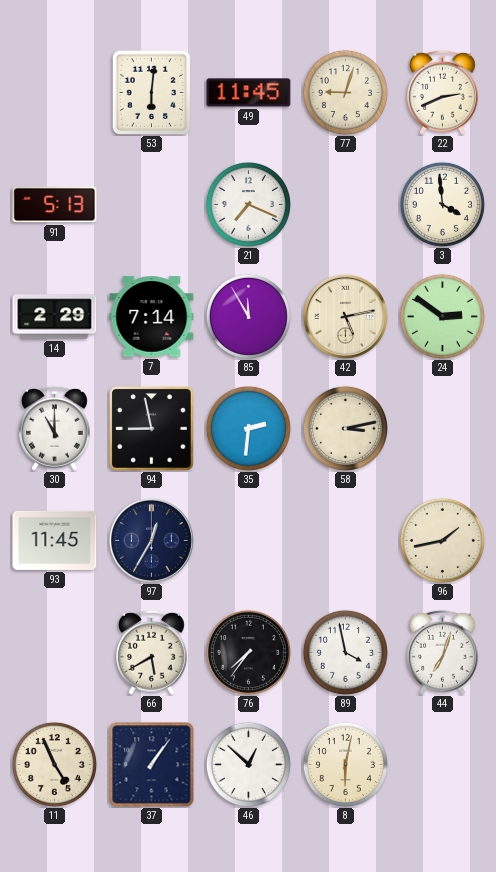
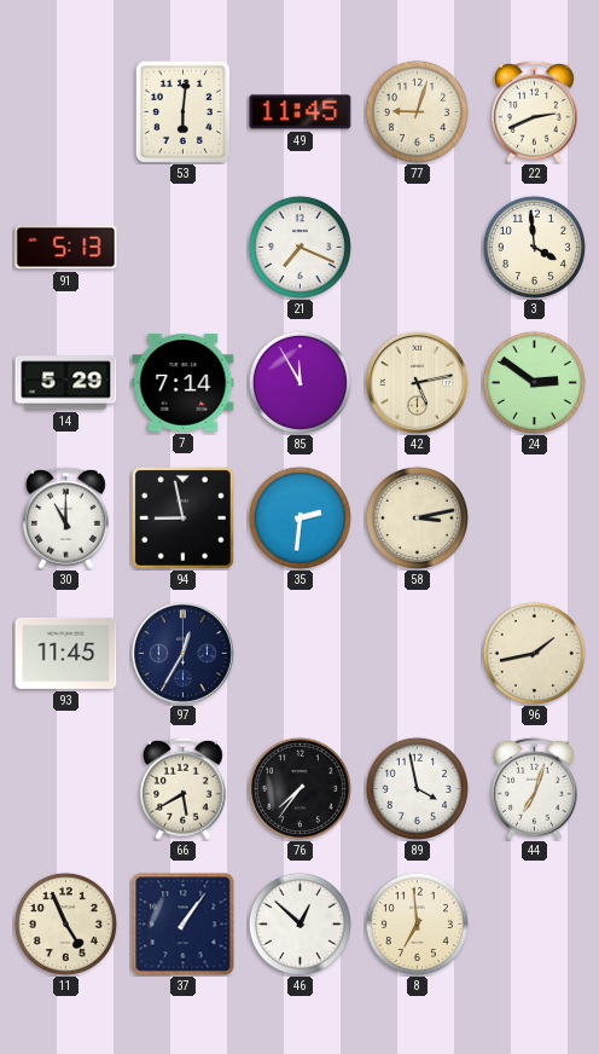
14: 2:29 -> 5:29
8: 6:02 -> 6:59
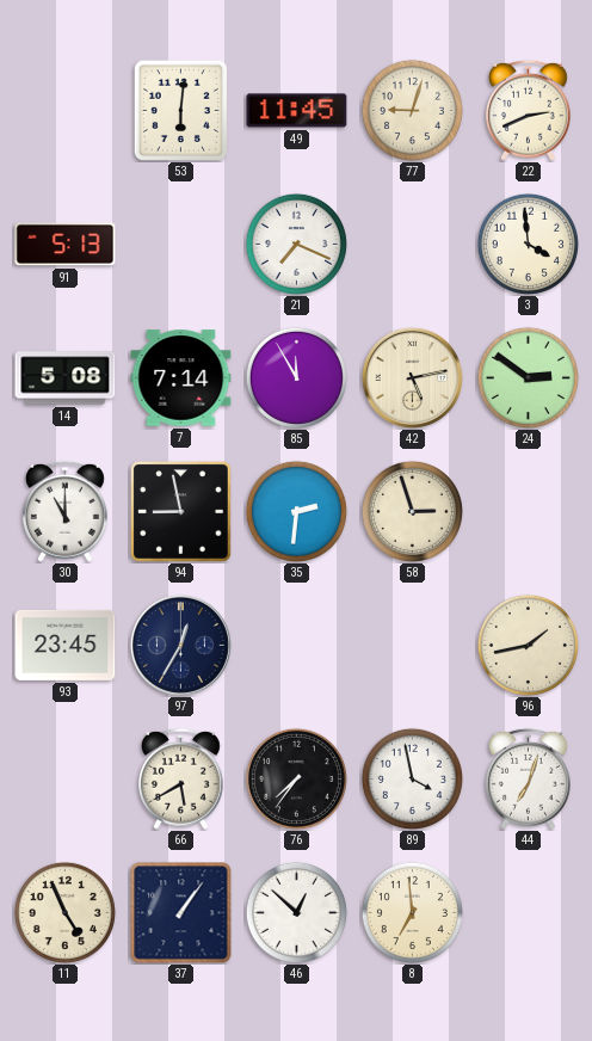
14: 5:29 -> 5:08
58: 3:13 -> 2:57
93: 11:45 -> 23:45
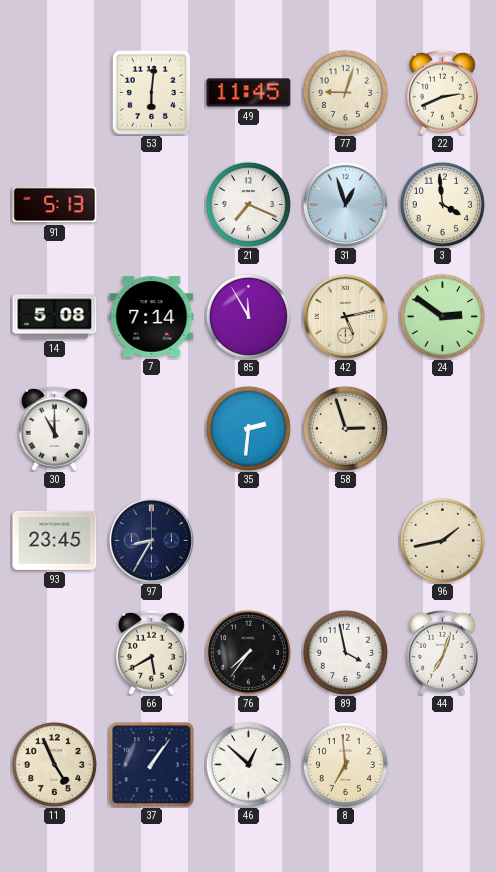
31: none -> 12:57
94: 8:58 -> none
97: 12:35 -> 8:35
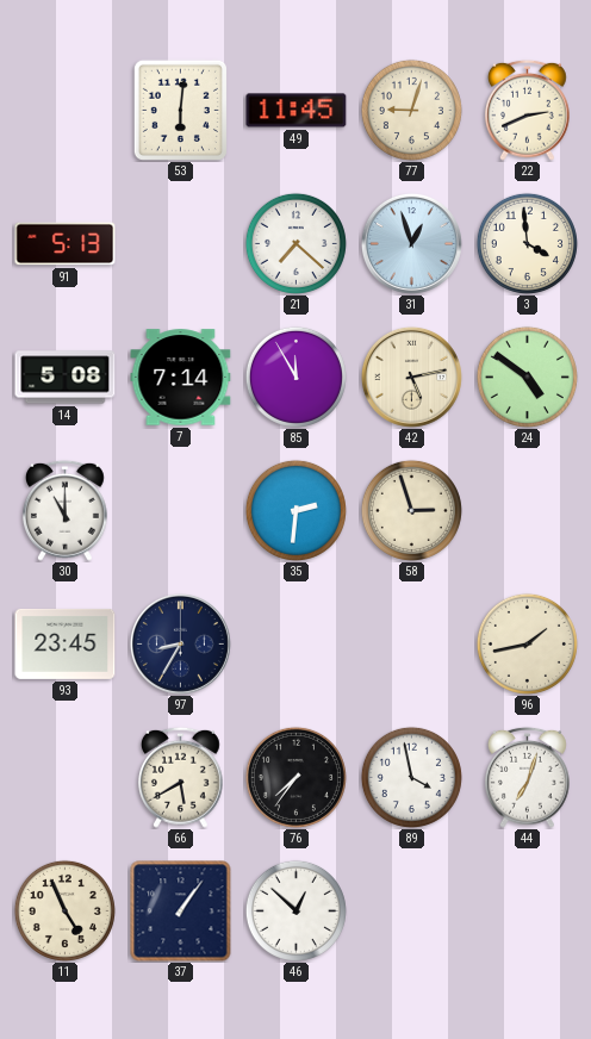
21: 7:19 -> 7:22
24: 2:51 -> 4:51
8: 6:59 -> none
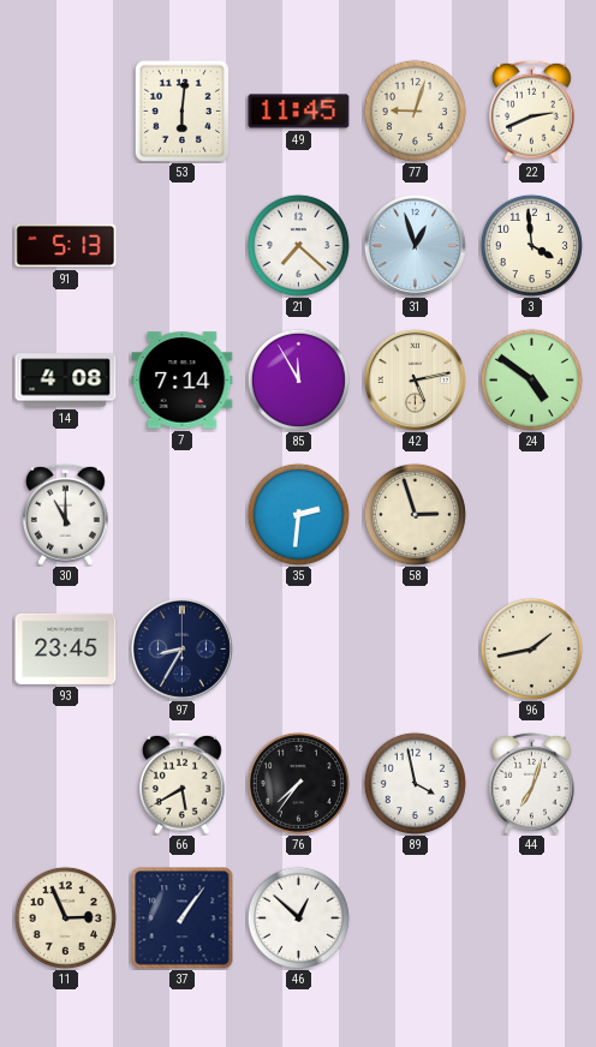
14: 5:08 -> 4:08
11: 4:56 -> 2:56
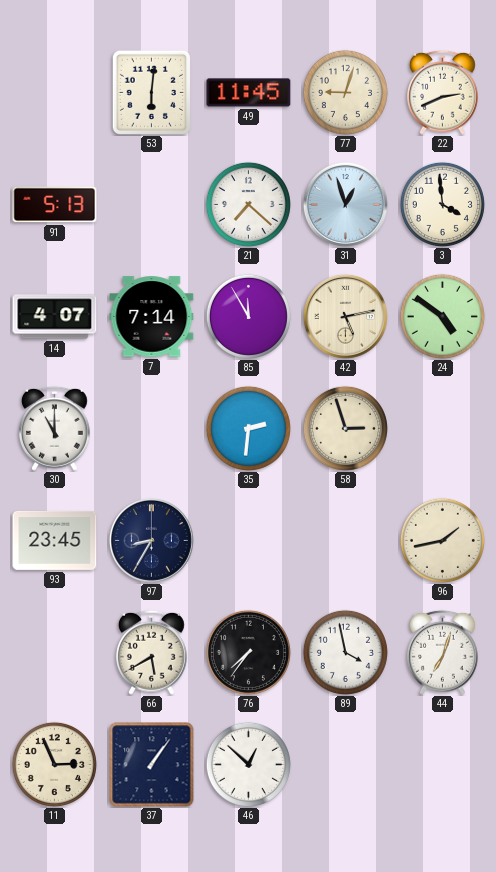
14: 4:08 -> 4:07
